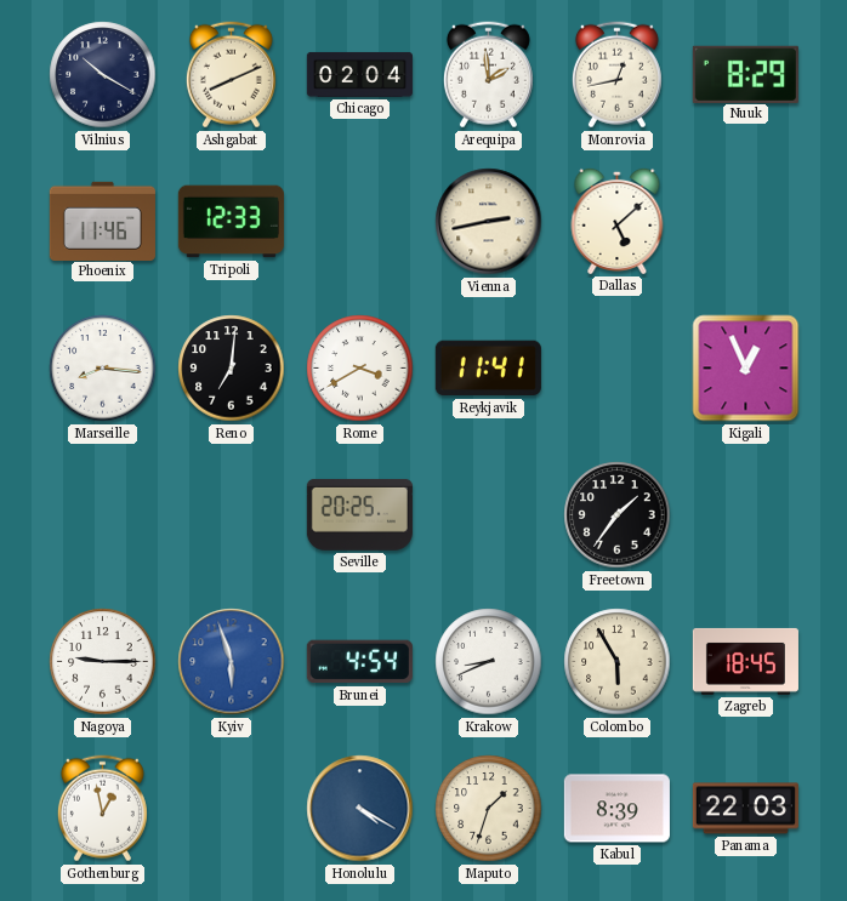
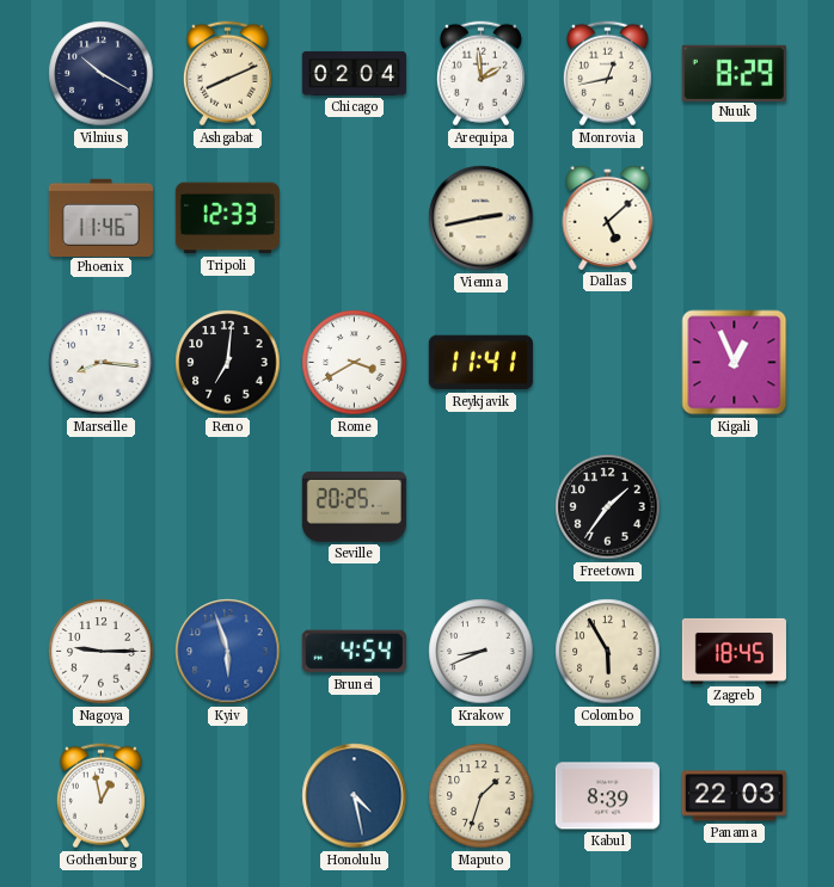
Honolulu: 4:20 -> 4:28
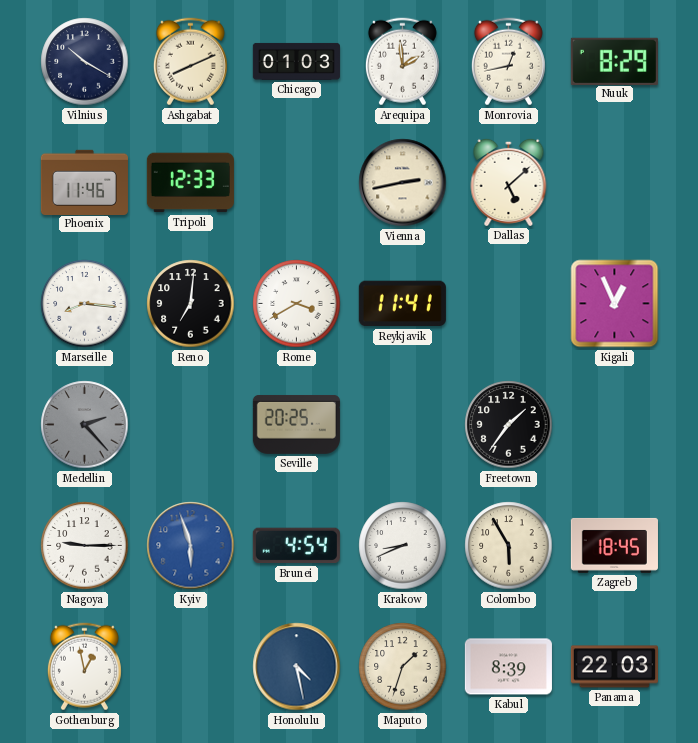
Chicago: 02:04 -> 01:03
Medellin: none -> 2:23
